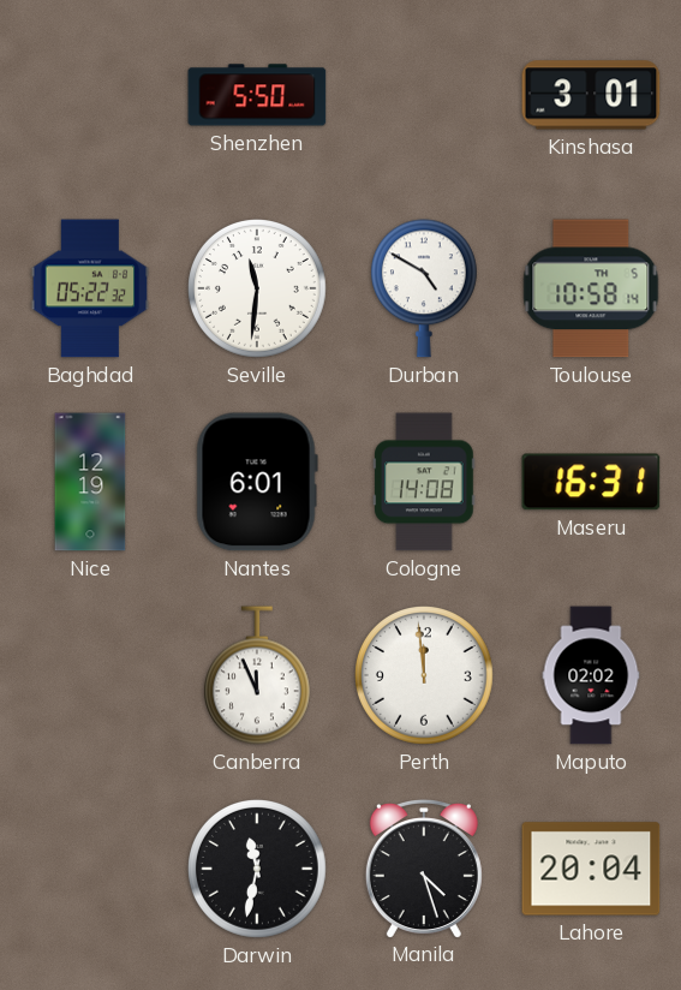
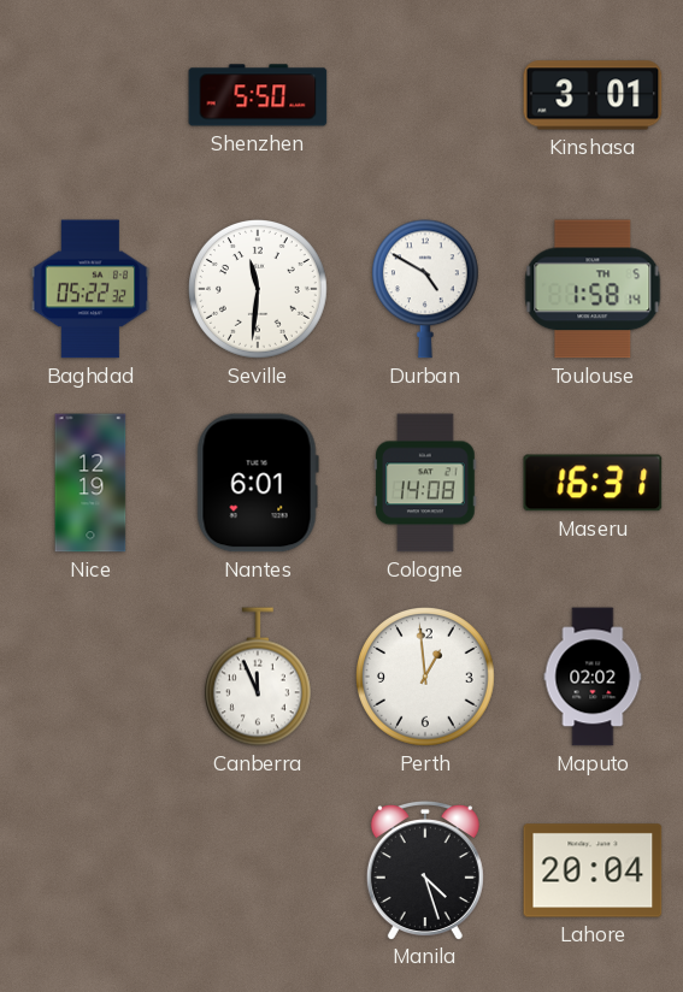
Toulouse: 10:58 -> 1:58
Perth: 11:59 -> 12:59
Darwin: 11:32 -> none
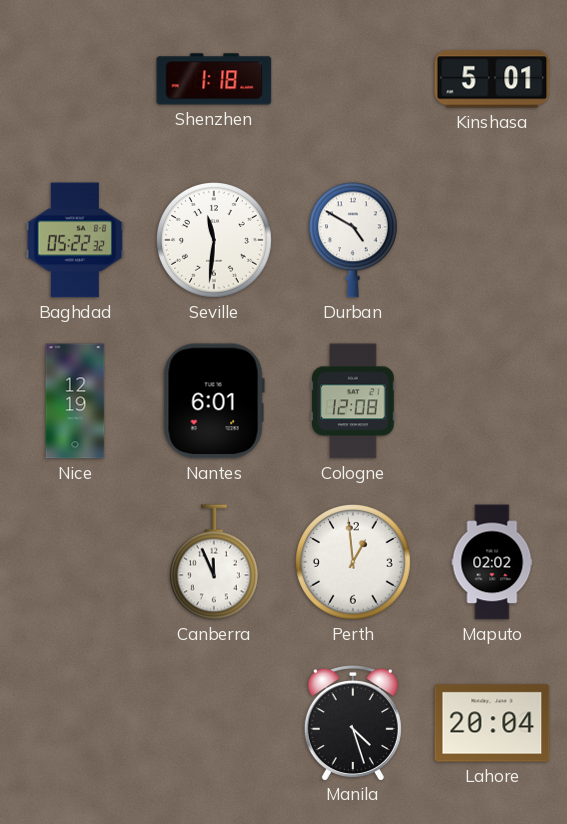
Shenzhen: 5:50 -> 1:18
Kinshasa: 3:01 -> 5:01
Toulouse: 1:58 -> none
Cologne: 14:08 -> 12:08
Maseru: 16:31 -> none
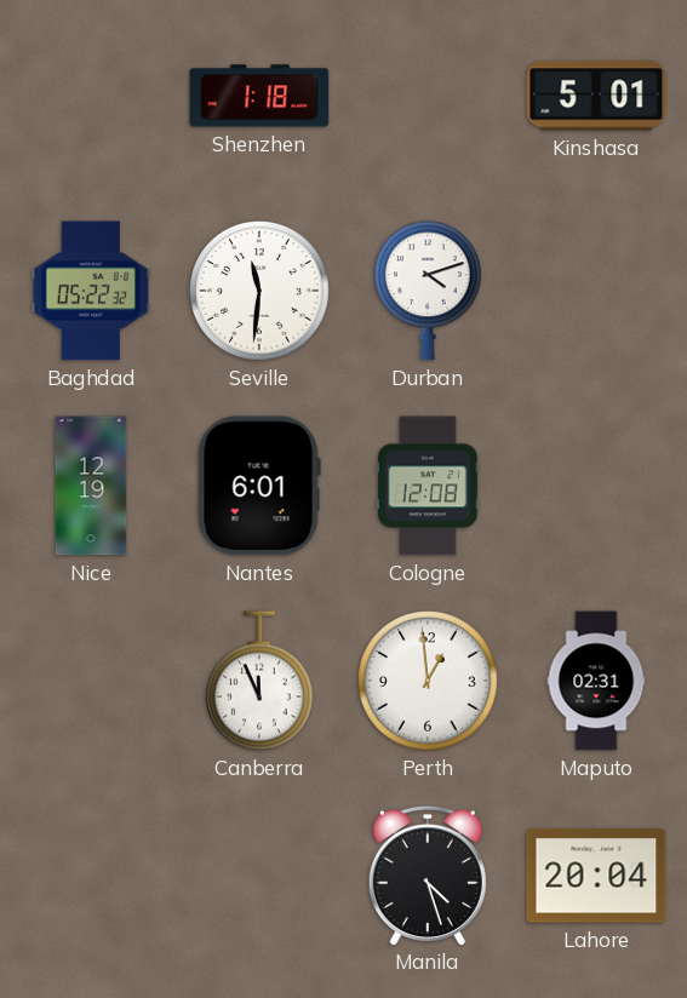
Durban: 4:50 -> 4:12
Maputo: 02:02 -> 02:31
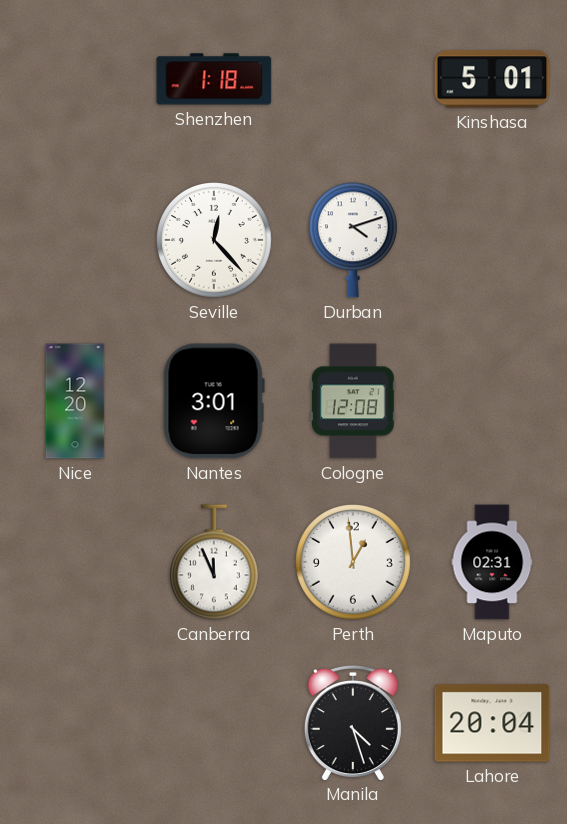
Baghdad: 05:22 -> none
Seville: 11:31 -> 12:23
Nice: 12:19 -> 12:20
Nantes: 6:01 -> 3:01
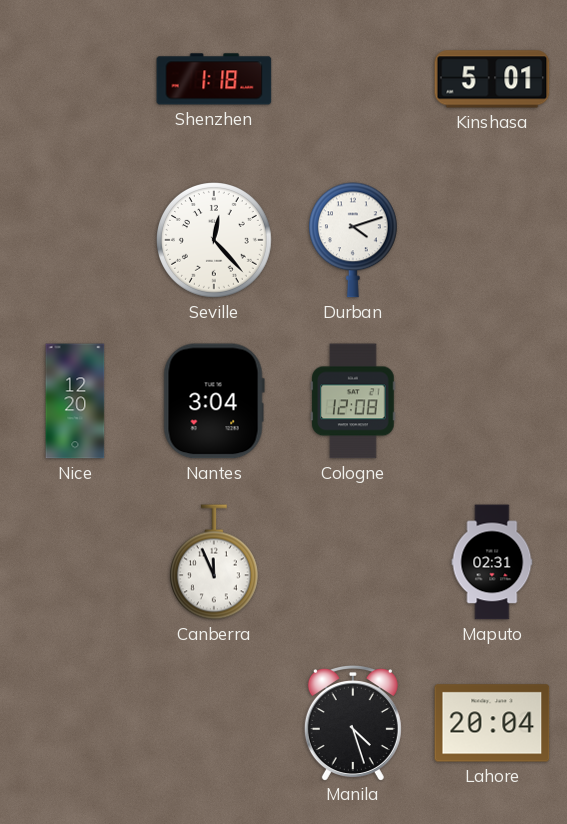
Nantes: 3:01 -> 3:04
Perth: 12:59 -> none
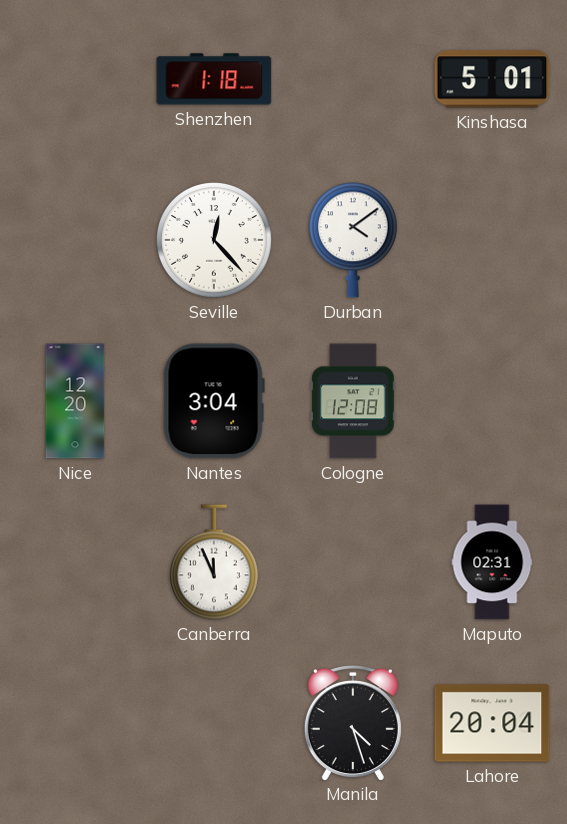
Durban: 4:12 -> 4:09
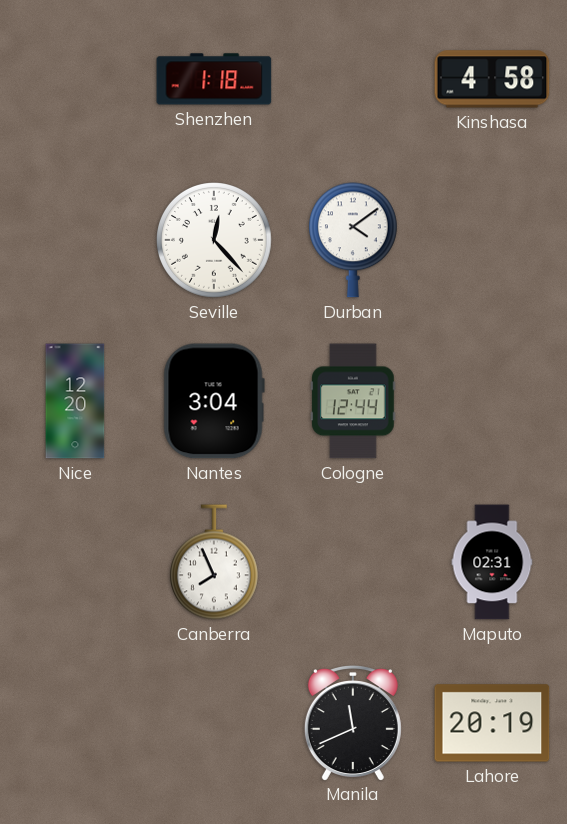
Kinshasa: 5:01 -> 4:58
Cologne: 12:08 -> 12:44
Canberra: 11:56 -> 7:56
Manila: 4:27 -> 11:41
Lahore: 20:04 -> 20:19
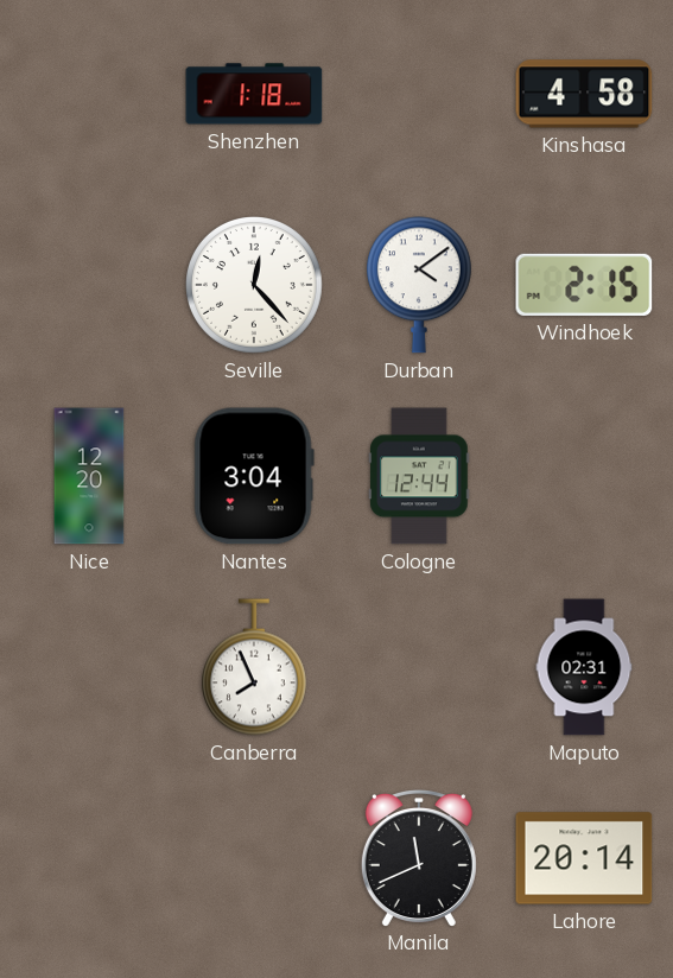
Windhoek: none -> 2:15
Lahore: 20:19 -> 20:14
